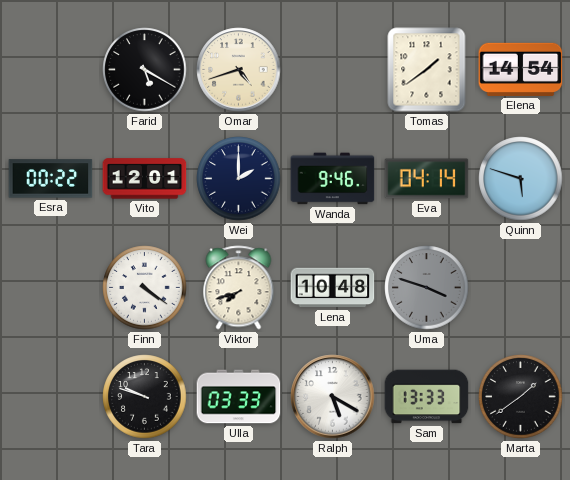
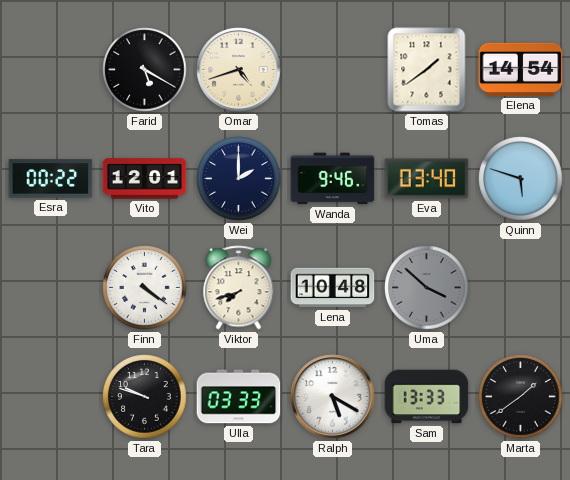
Eva: 04:14 -> 03:40
Uma: 3:48 -> 3:52
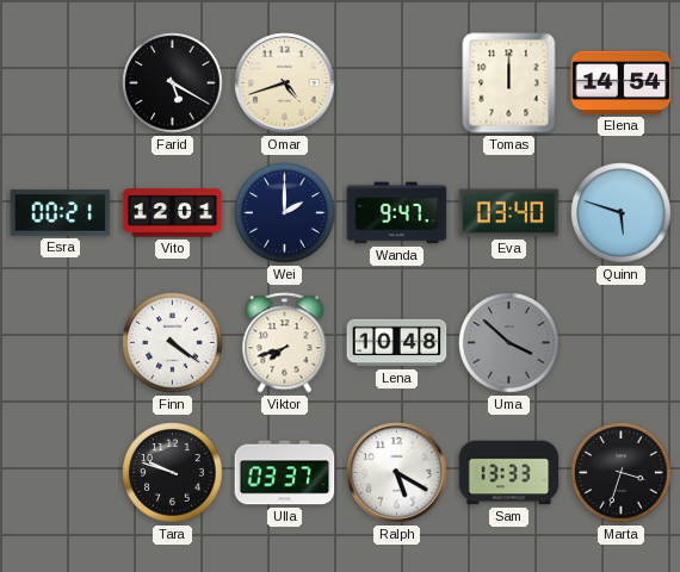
Tomas: 1:39 -> 12:00
Esra: 00:22 -> 00:21
Wanda: 9:46 -> 9:47
Ulla: 03:33 -> 03:37
Marta: 1:39 -> 3:33
